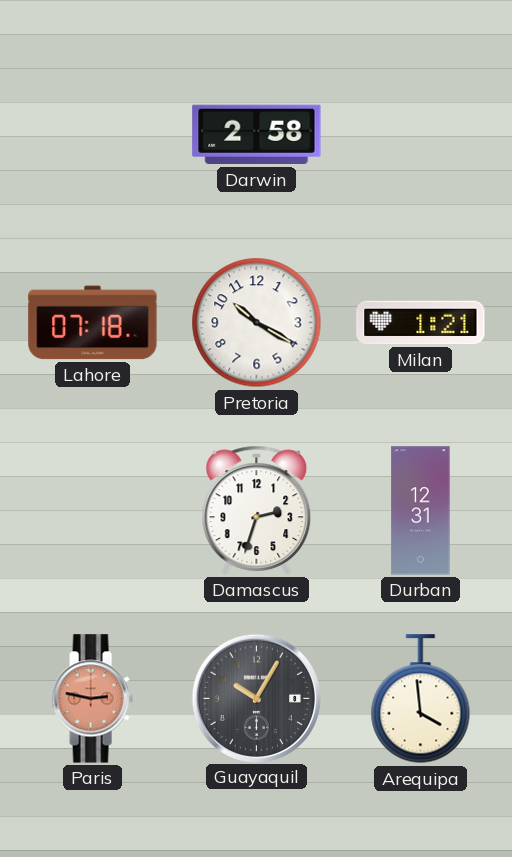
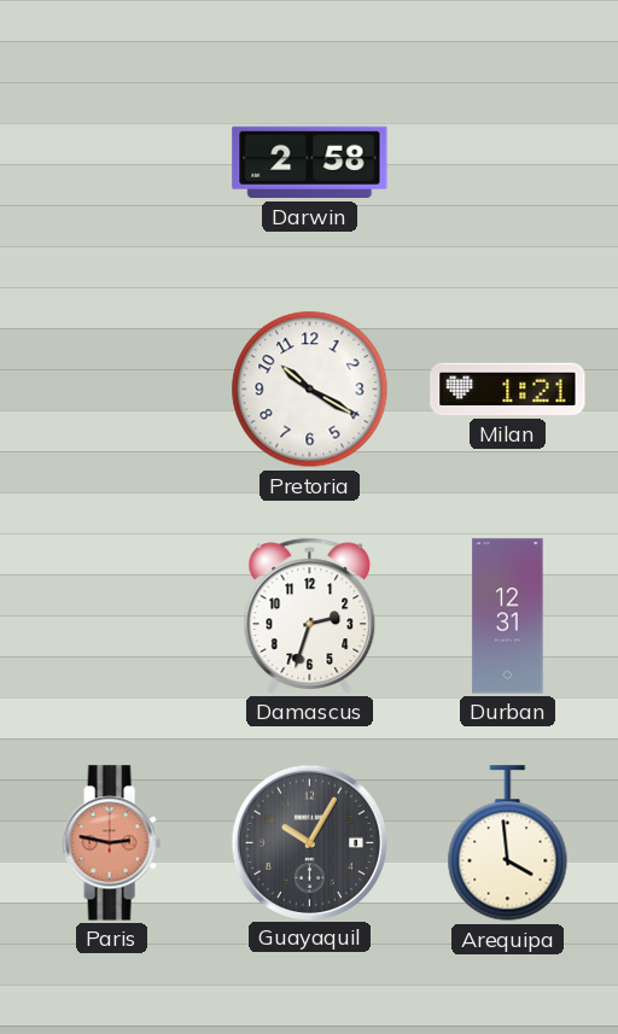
Lahore: 07:18 -> none
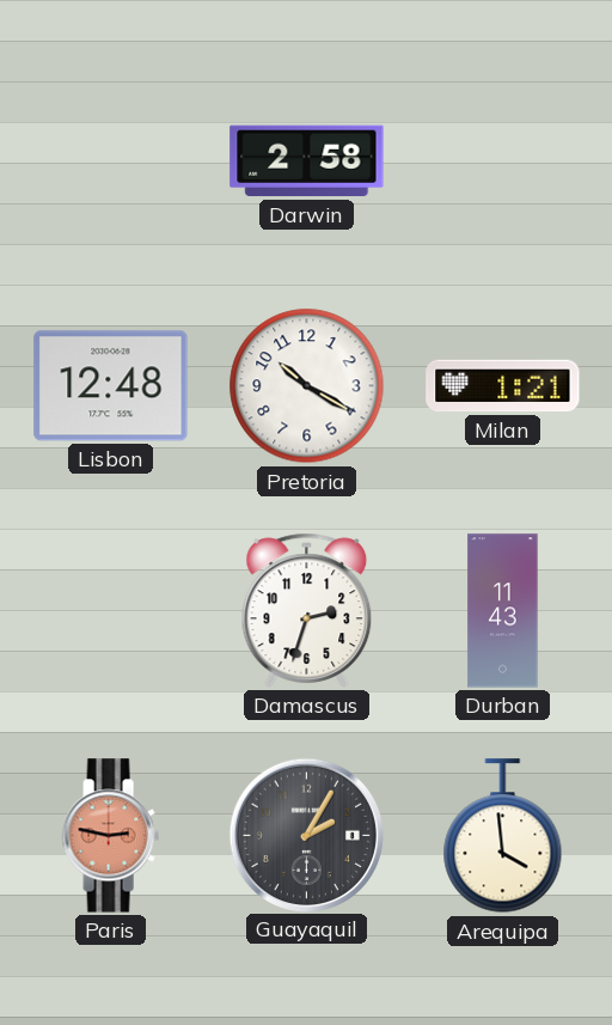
Lisbon: none -> 12:48
Durban: 12:31 -> 11:43
Guayaquil: 10:05 -> 2:05
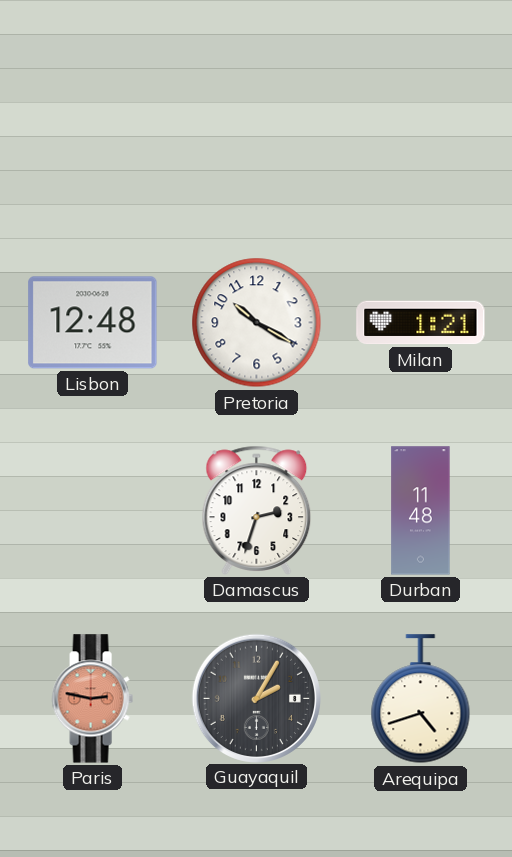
Darwin: 2:58 -> none
Durban: 11:43 -> 11:48
Arequipa: 3:59 -> 4:42
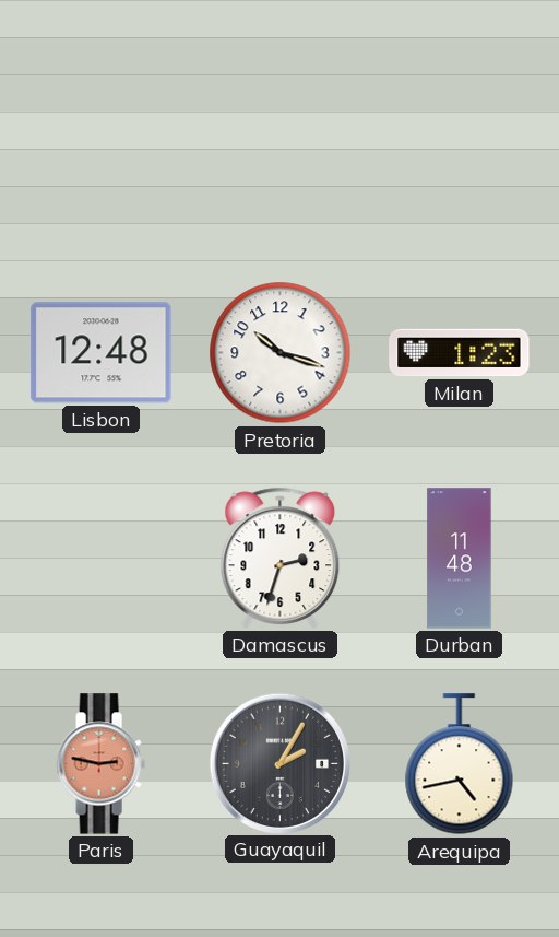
Pretoria: 10:20 -> 10:18
Milan: 1:21 -> 1:23
Arequipa: 4:42 -> 4:43
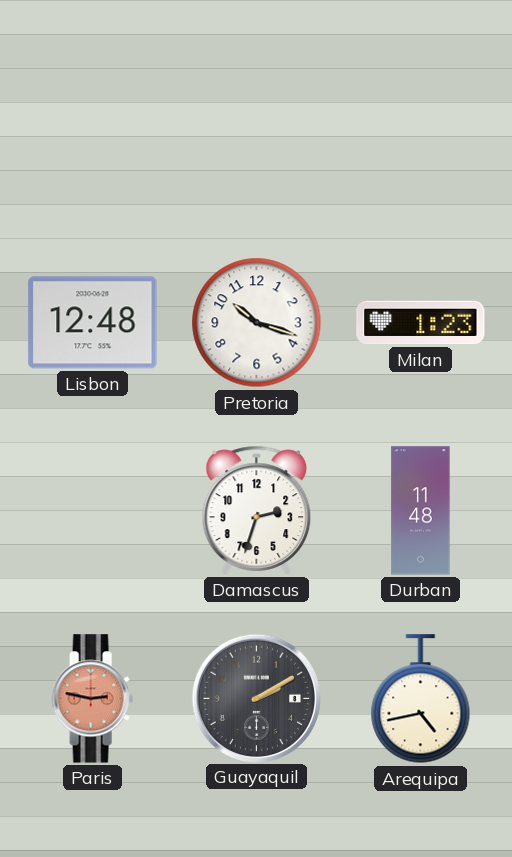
Guayaquil: 2:05 -> 2:10
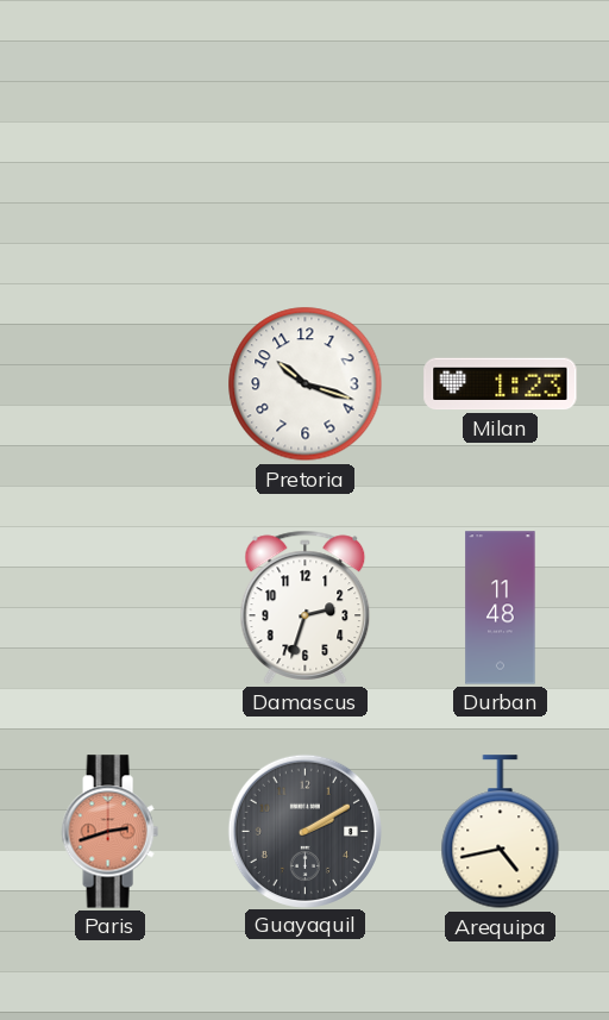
Lisbon: 12:48 -> none
Paris: 2:47 -> 2:42
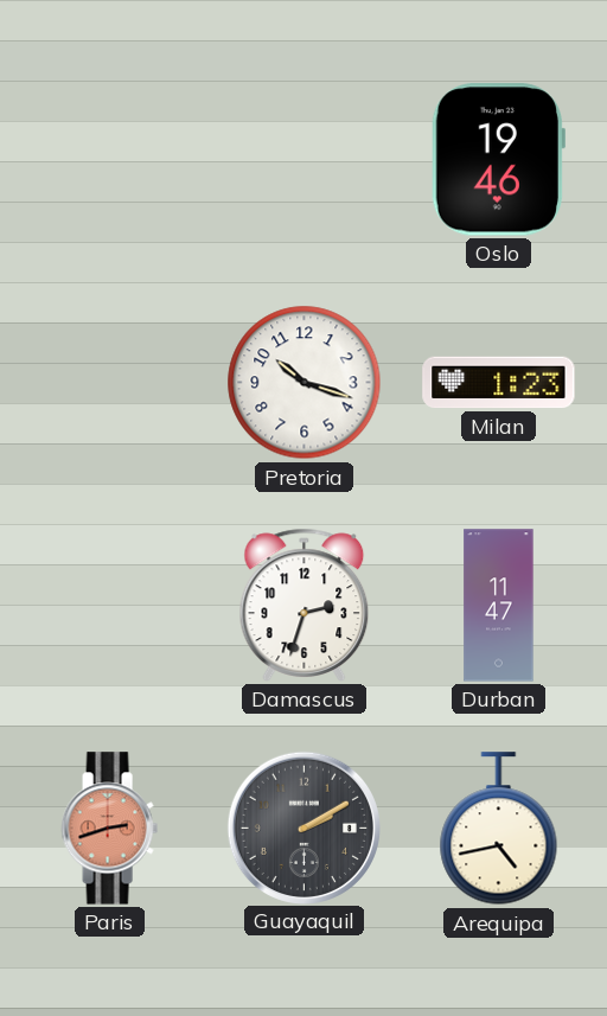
Oslo: none -> 19:46
Durban: 11:48 -> 11:47
